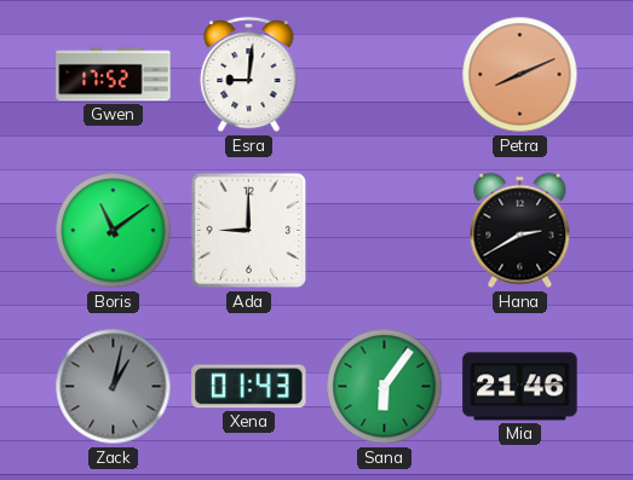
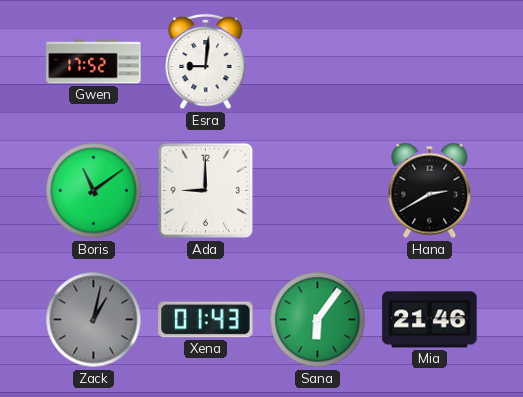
Petra: 8:11 -> none
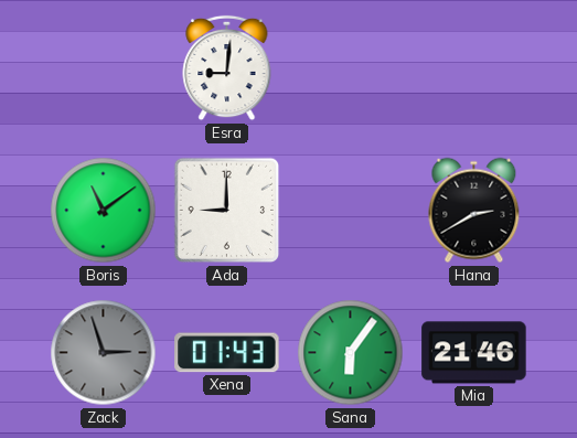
Gwen: 17:52 -> none
Zack: 1:02 -> 2:57
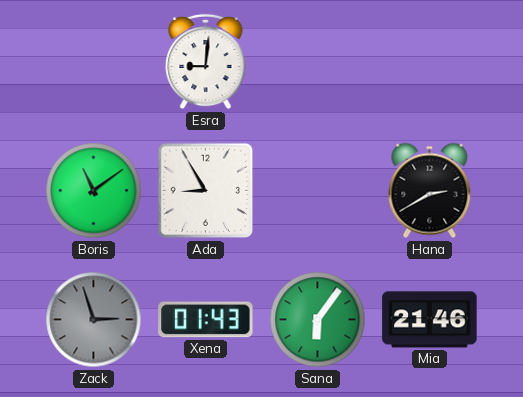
Ada: 9:00 -> 8:55
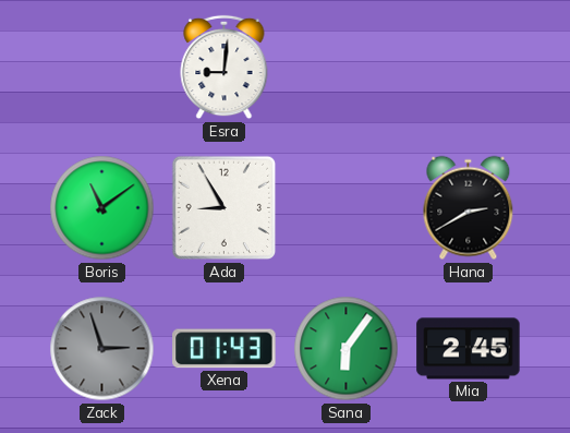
Mia: 21:46 -> 2:45
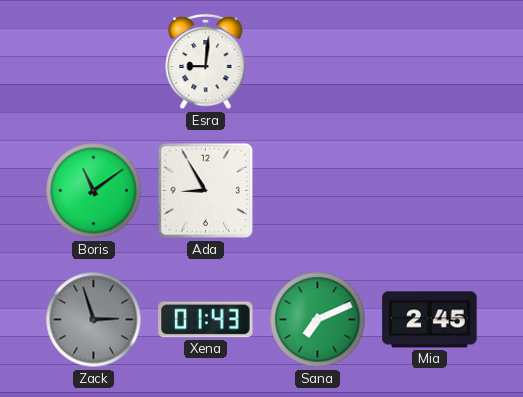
Hana: 2:40 -> none
Sana: 6:06 -> 7:11
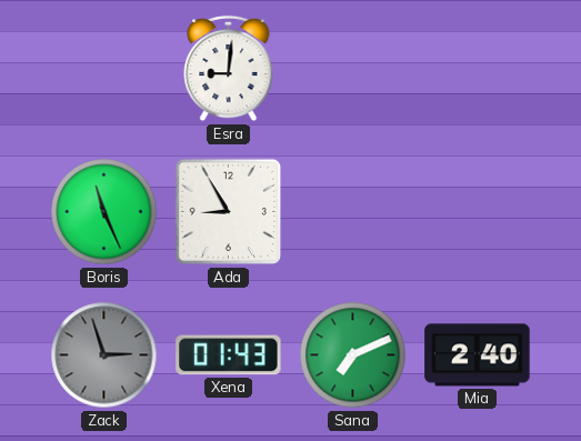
Boris: 11:09 -> 11:26
Mia: 2:45 -> 2:40
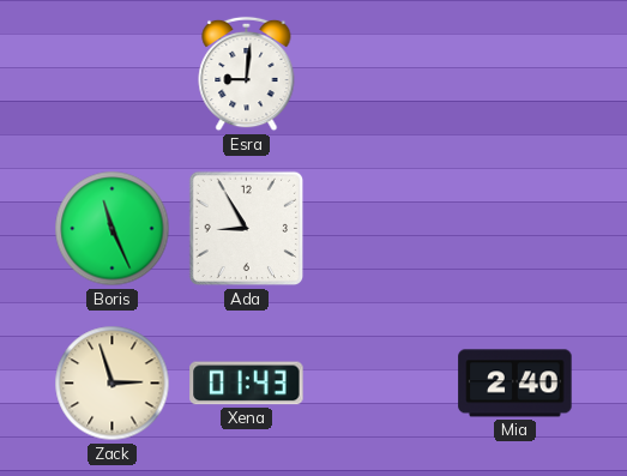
Zack dial: grey -> cream
Sana: 7:11 -> none
